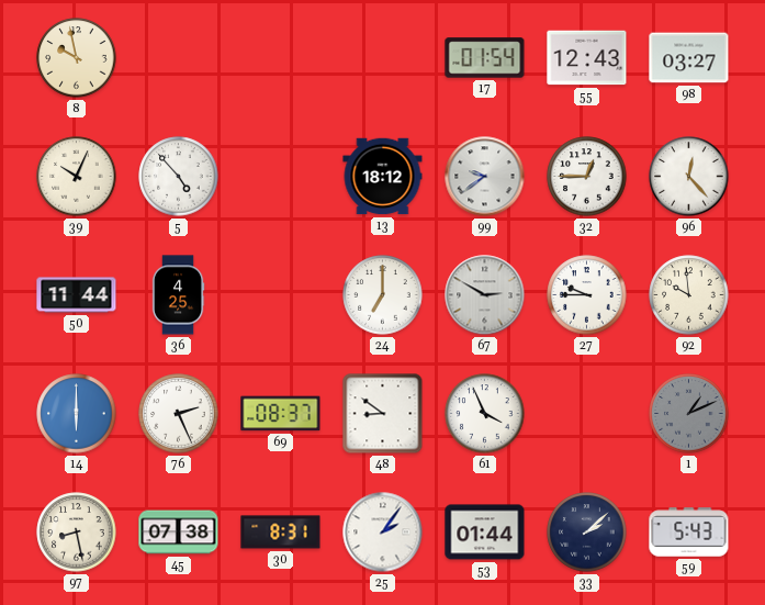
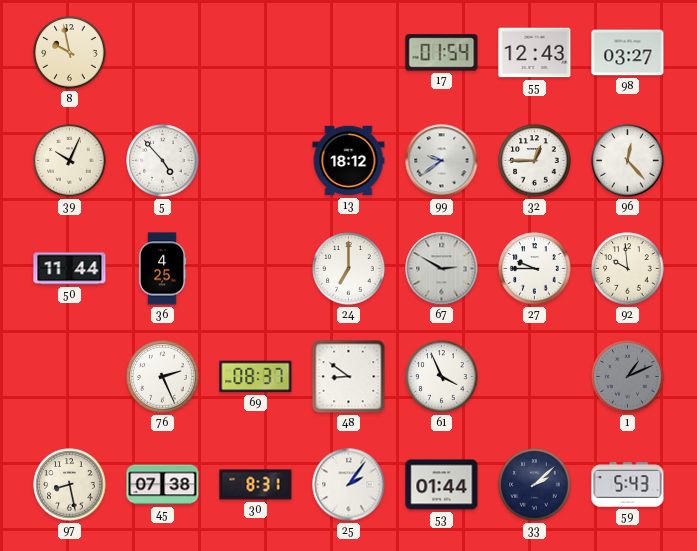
14: 6:00 -> none
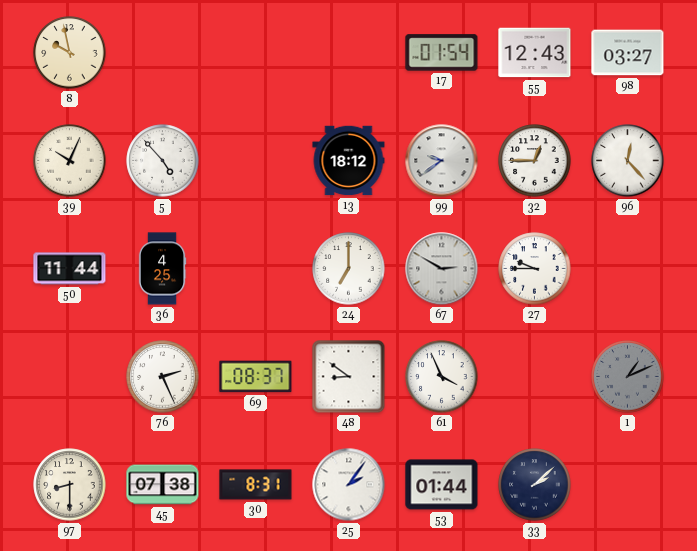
92: 9:59 -> none
97: 8:28 -> 8:30
59: 5:43 -> none
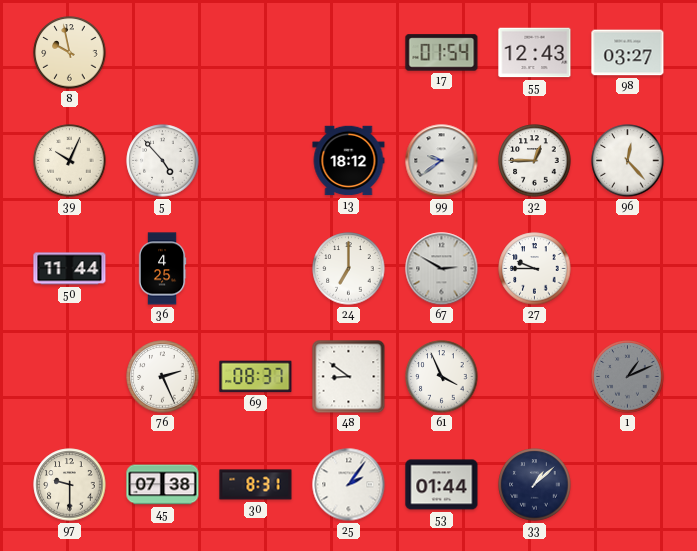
97: 8:30 -> 9:30
33: 2:08 -> 1:08
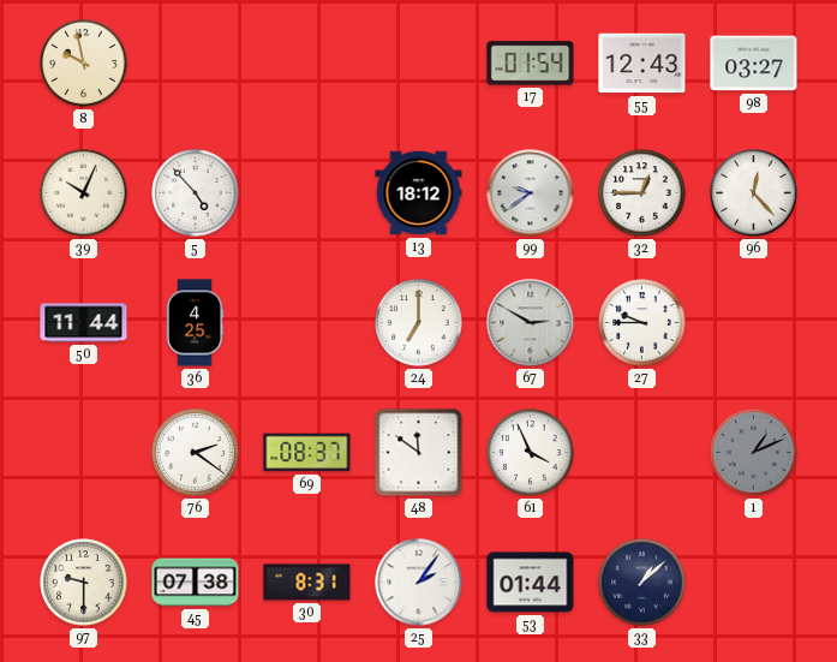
76: 2:26 -> 2:21
48: 8:51 -> 11:51
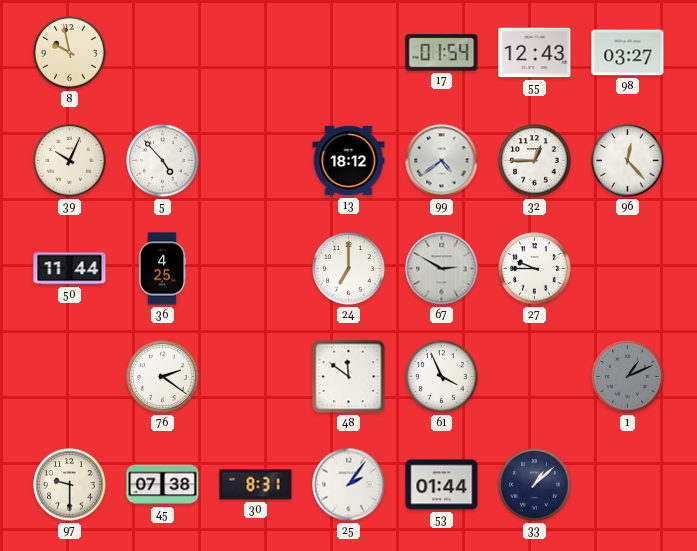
99: 9:39 -> 4:39
69: 08:37 -> none
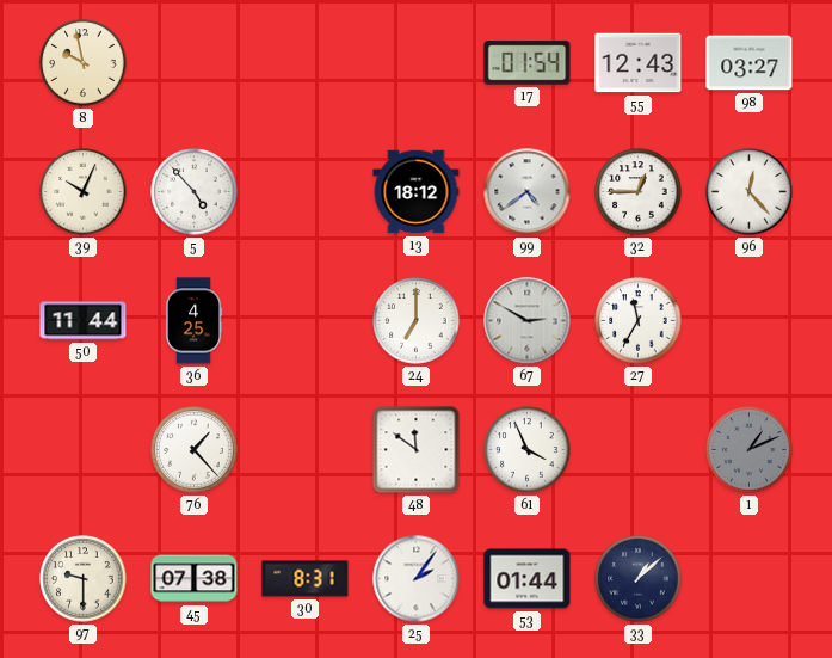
27: 9:45 -> 11:35
76: 2:21 -> 1:23
